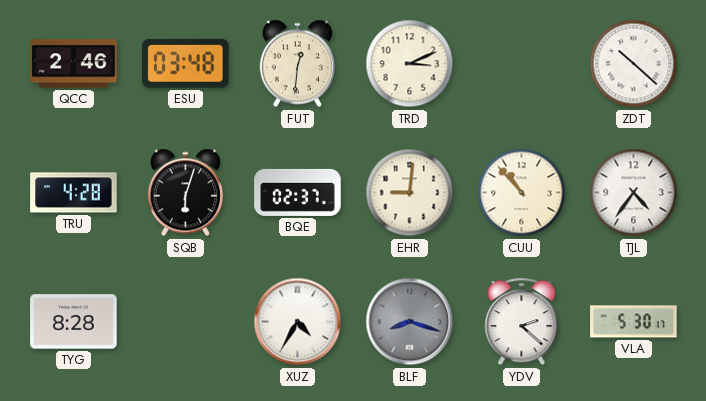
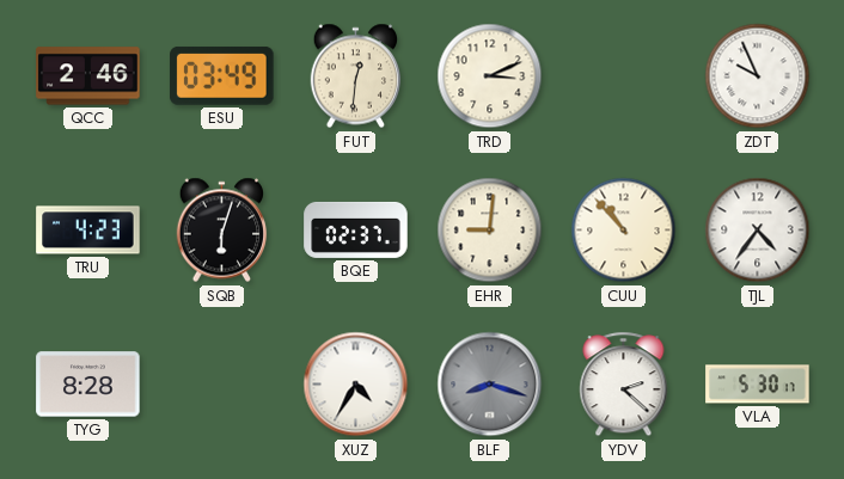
ESU: 03:48 -> 03:49
ZDT: 10:22 -> 9:56
TRU: 4:28 -> 4:23
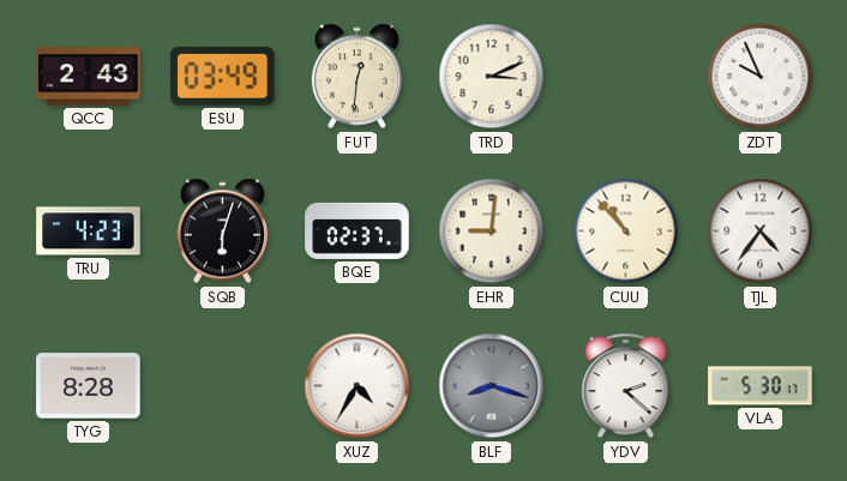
QCC: 2:46 -> 2:43
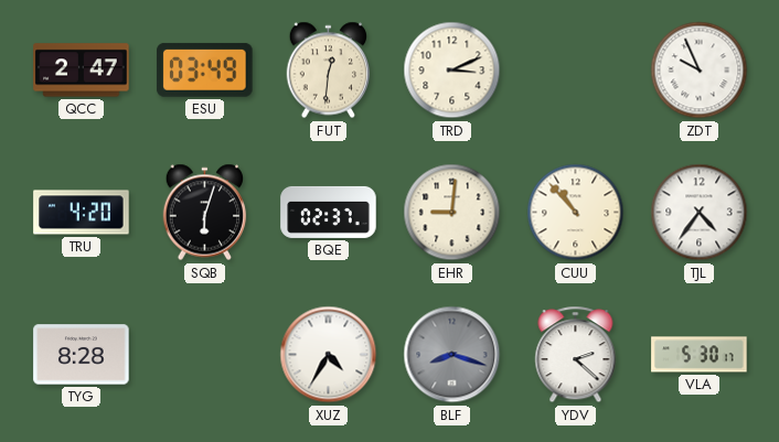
QCC: 2:43 -> 2:47
TRU: 4:23 -> 4:20
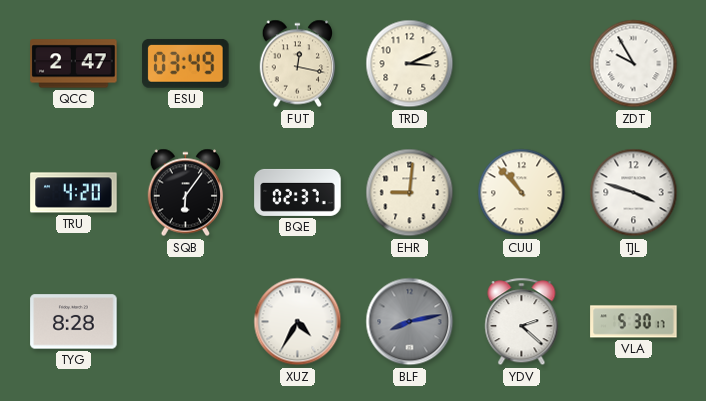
FUT: 12:31 -> 12:17
ZDT: 9:56 -> 9:55
SQB: 6:03 -> 6:06
TJL: 4:36 -> 3:48
BLF: 8:18 -> 8:13
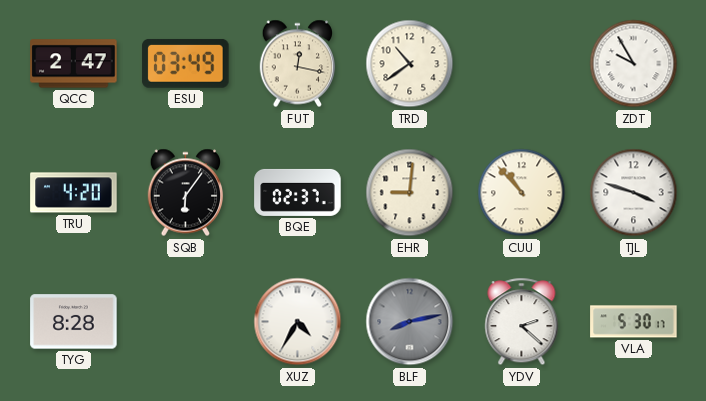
TRD: 3:11 -> 10:39
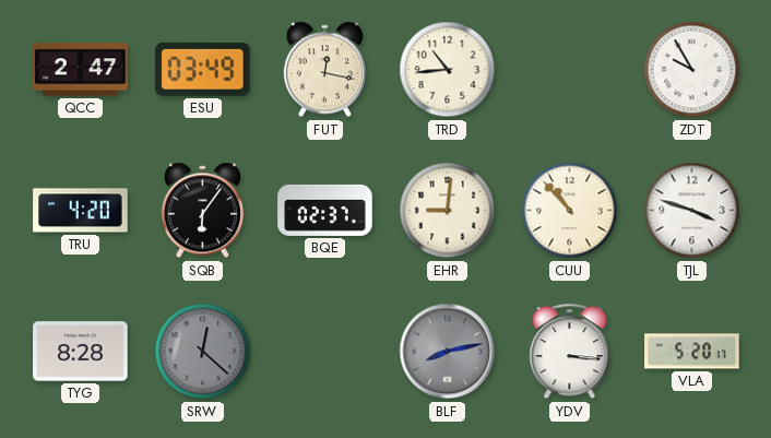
TRD: 10:39 -> 10:44
SRW: none -> 12:22
XUZ: 4:35 -> none
YDV: 2:22 -> 3:16
VLA: 5:30 -> 5:20
